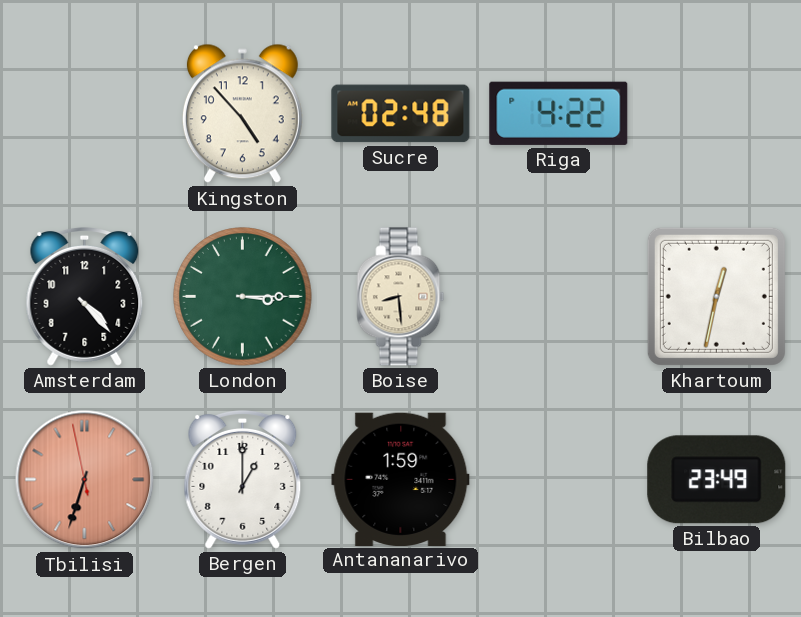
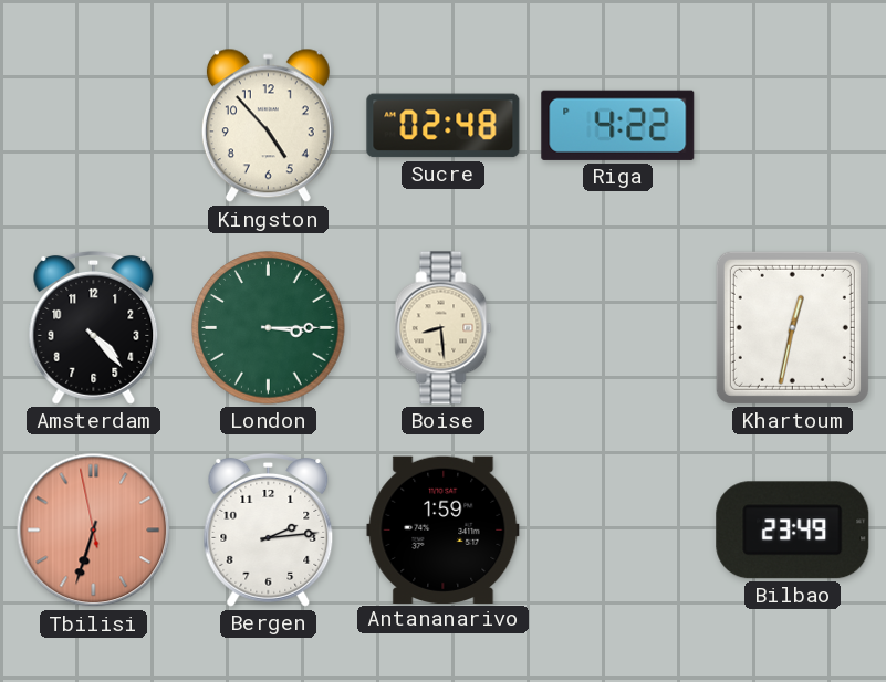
Bergen: 1:00 -> 2:14
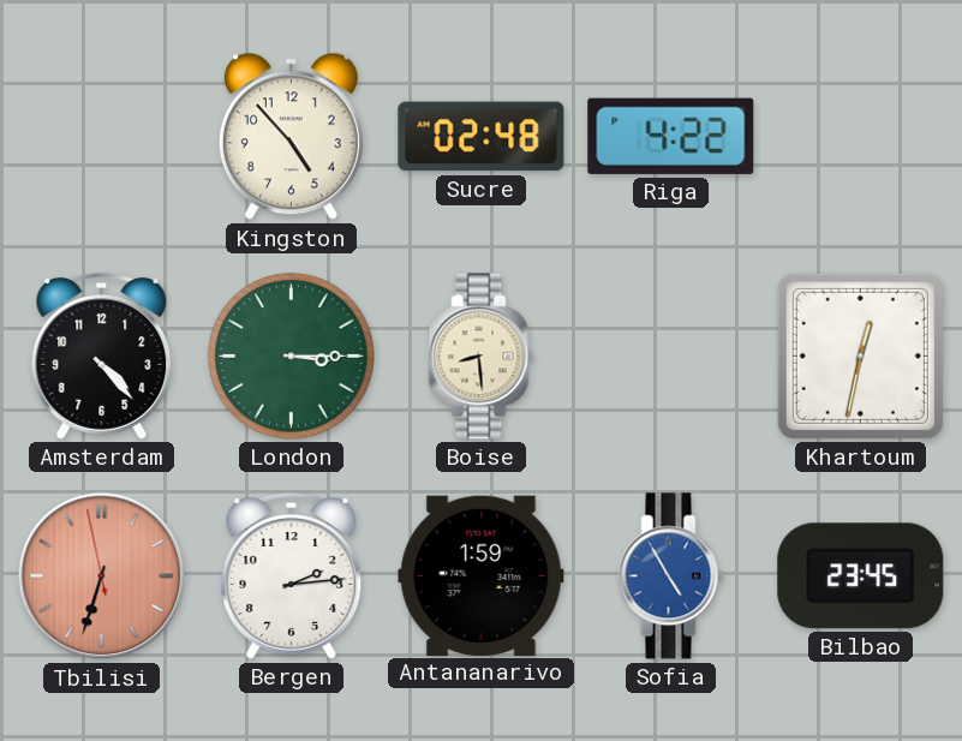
Sofia: none -> 4:55
Bilbao: 23:49 -> 23:45
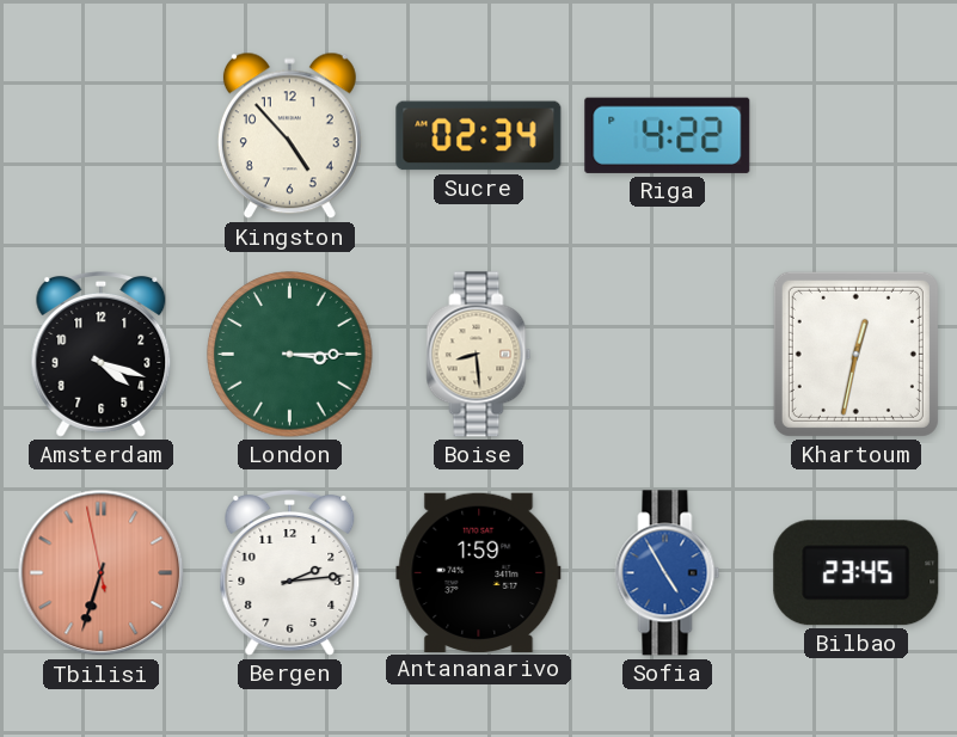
Sucre: 02:48 -> 02:34
Amsterdam: 4:23 -> 4:18
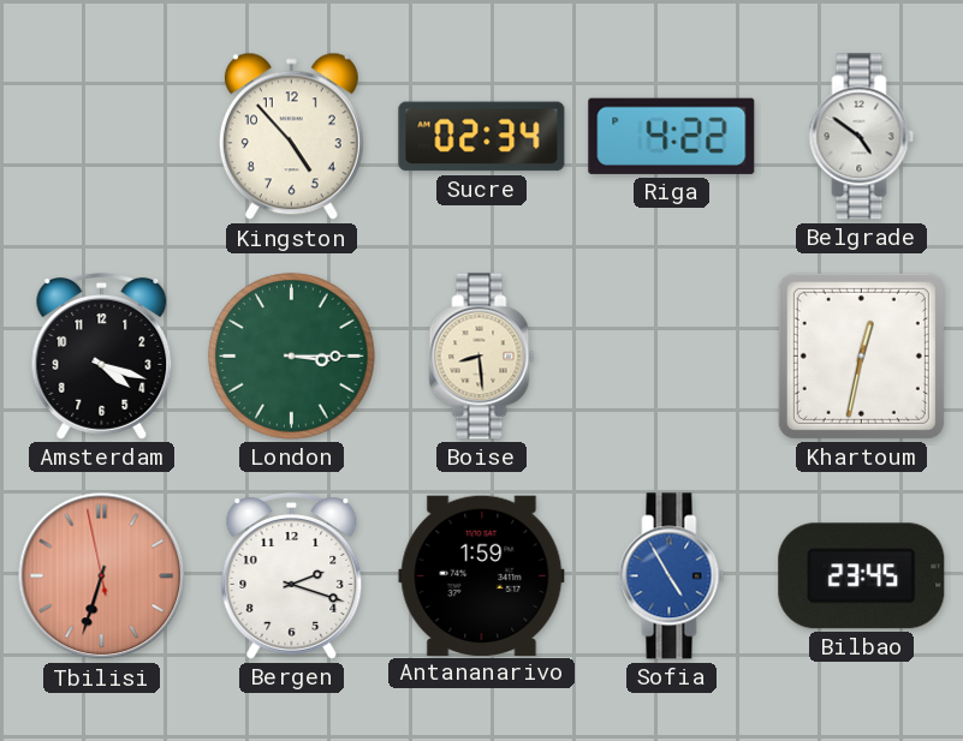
Belgrade: none -> 4:51
Bergen: 2:14 -> 2:18
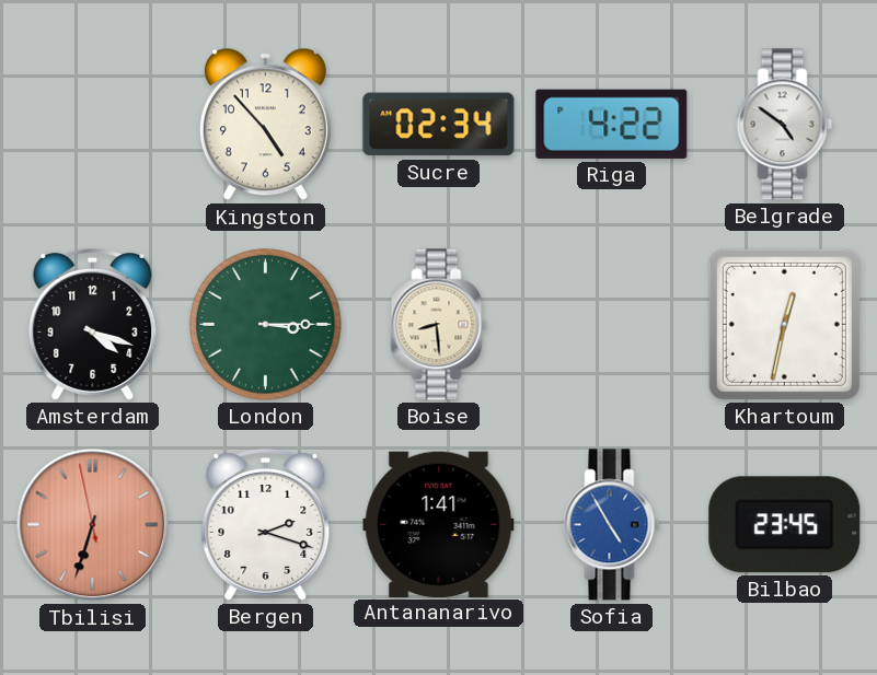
Antananarivo: 1:59 -> 1:41
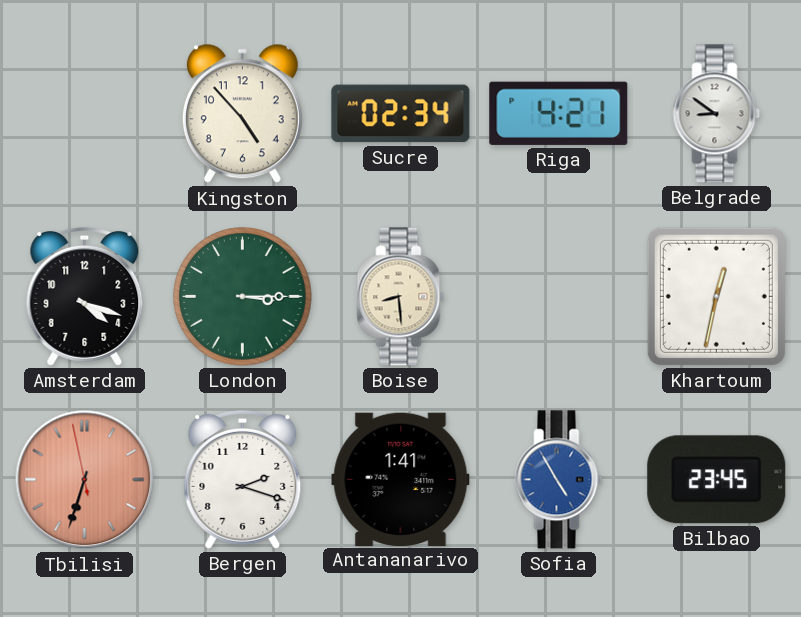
Riga: 4:22 -> 4:21
Belgrade: 4:51 -> 8:51
